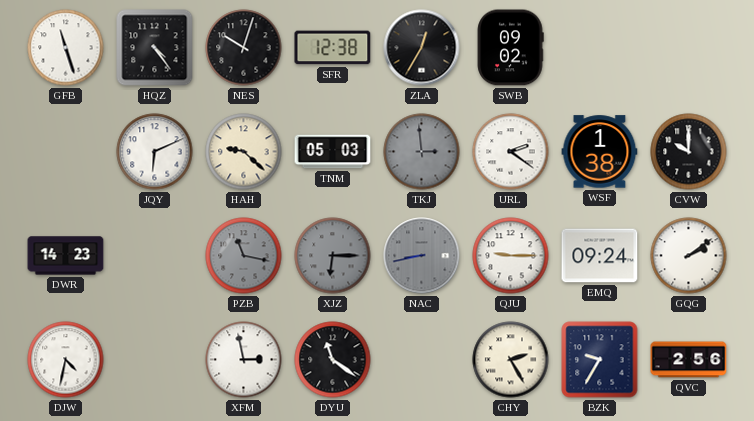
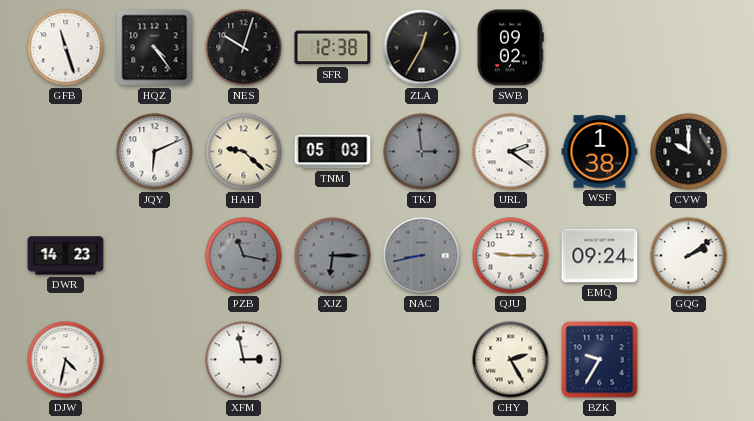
DYU: 11:21 -> none
QVC: 2:56 -> none
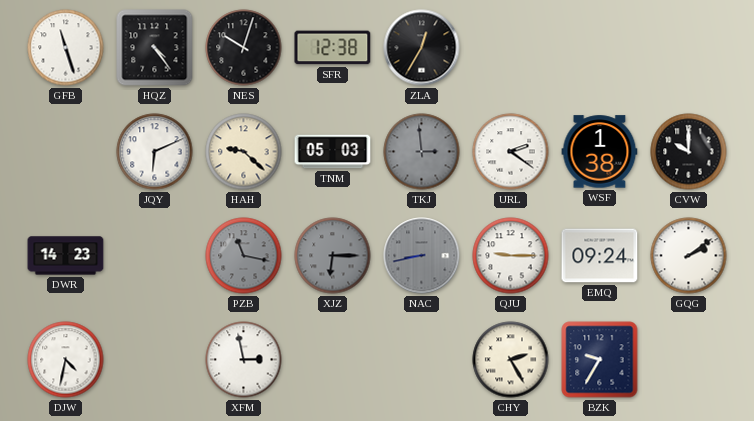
SWB: 09:02 -> none
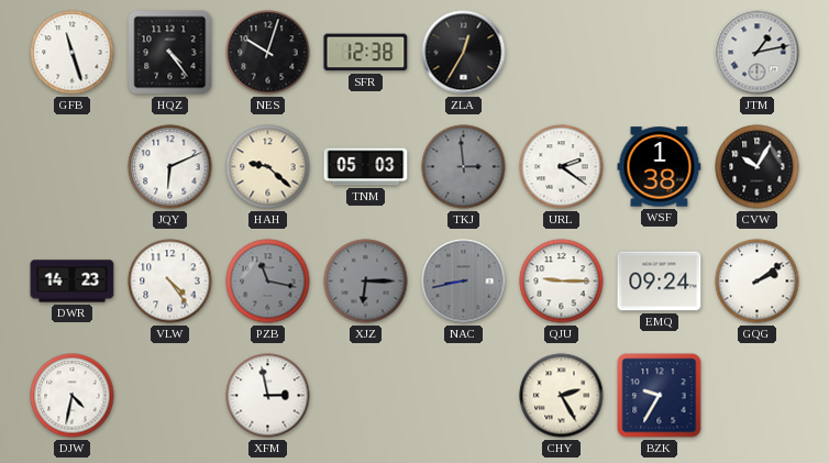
JTM: none -> 1:13
CVW: 10:00 -> 10:05
VLW: none -> 4:24
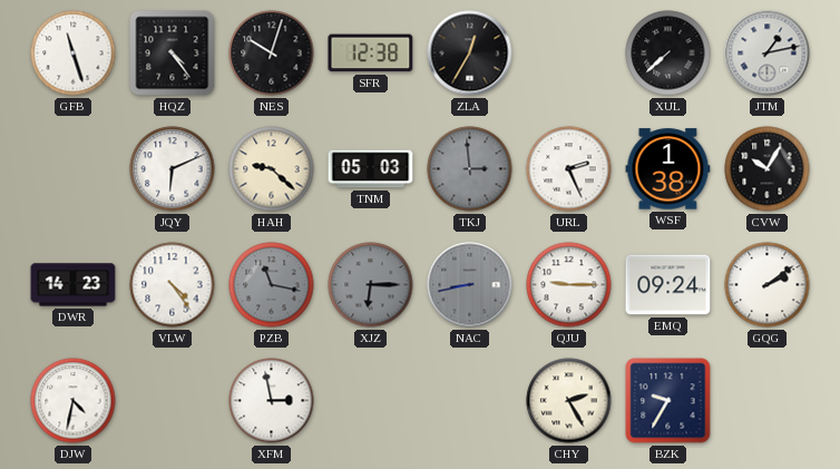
XUL: none -> 7:38
URL: 2:21 -> 2:26
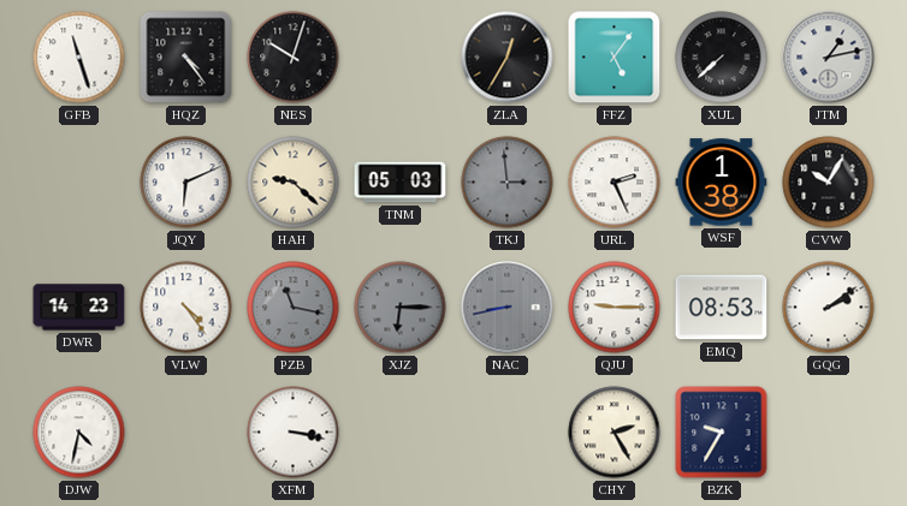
SFR: 12:38 -> none
FFZ: none -> 5:06
EMQ: 09:24 -> 08:53
XFM: 2:58 -> 3:17
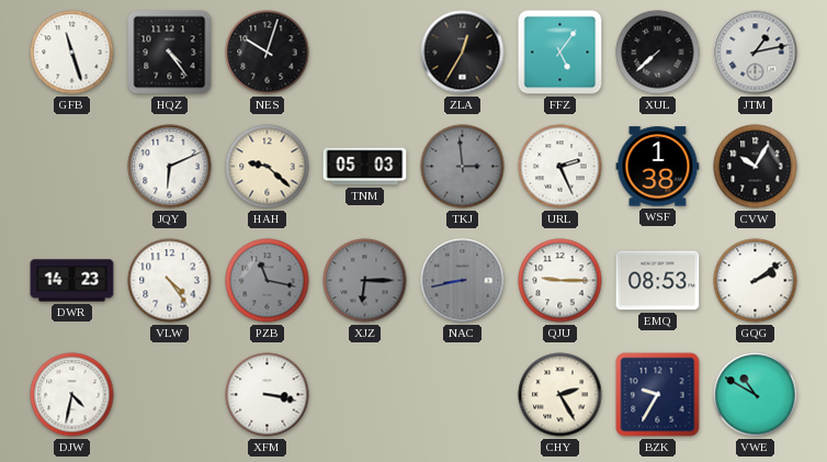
VWE: none -> 10:50
